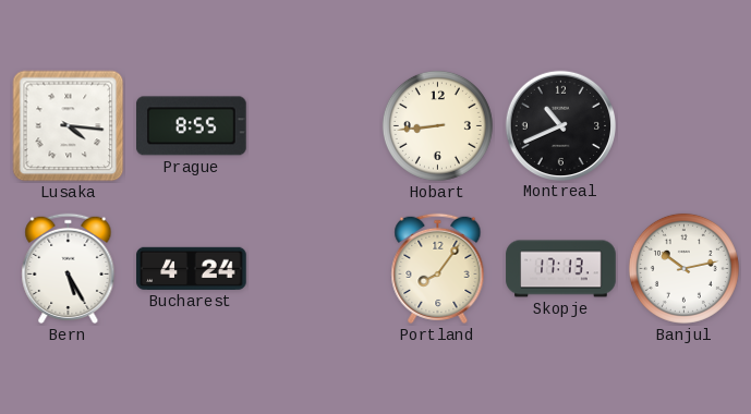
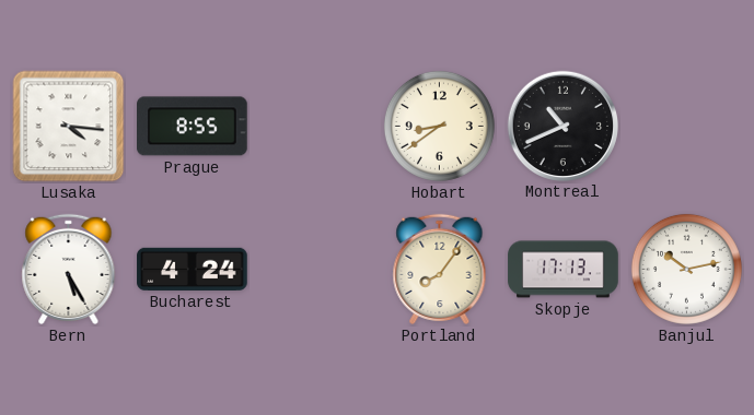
Hobart: 8:44 -> 8:39
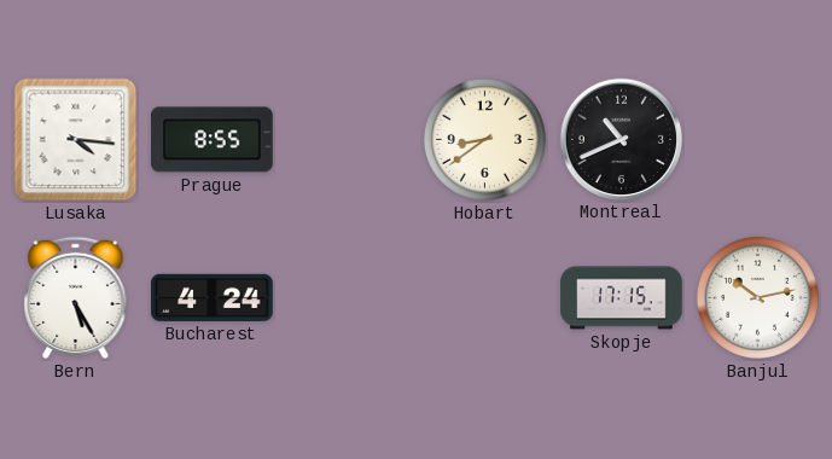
Portland: 8:06 -> none
Skopje: 17:13 -> 17:15
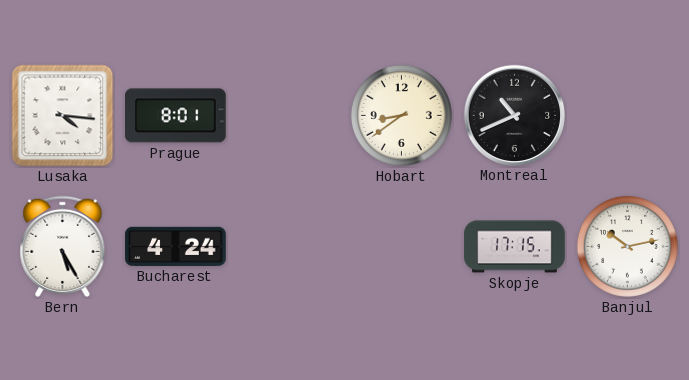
Prague: 8:55 -> 8:01
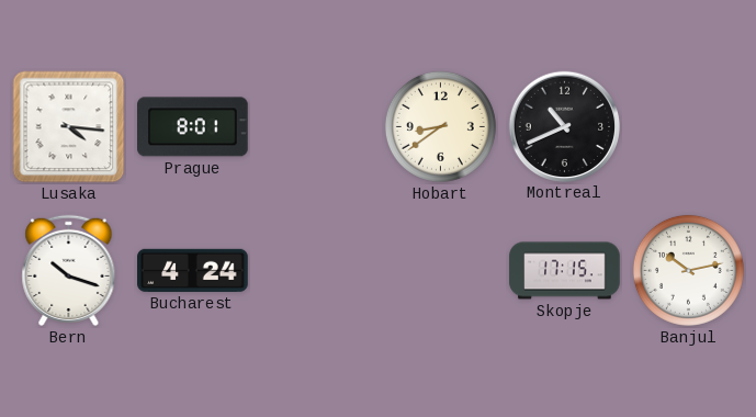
Bern: 5:25 -> 10:18
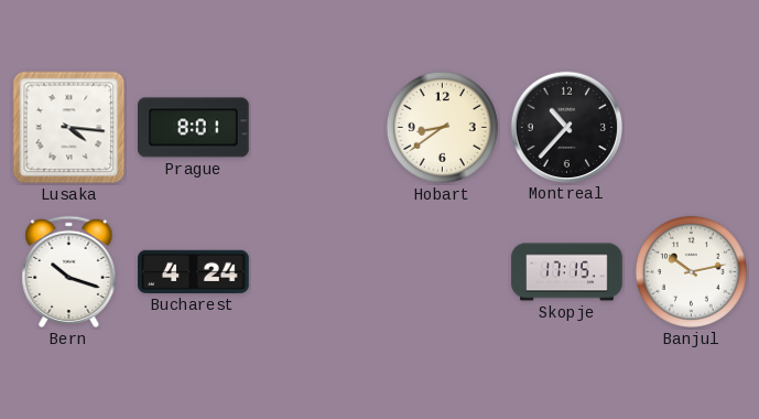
Montreal: 10:41 -> 10:37
